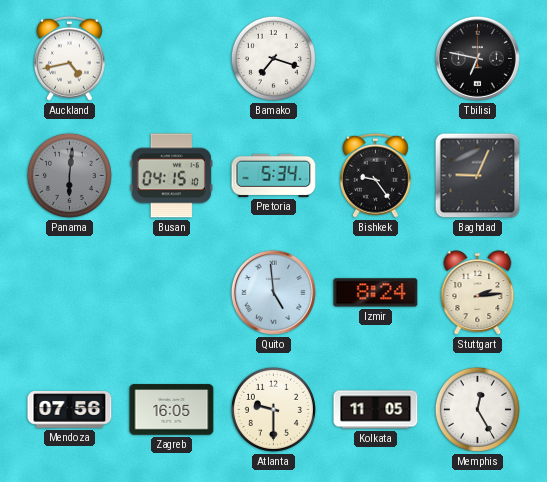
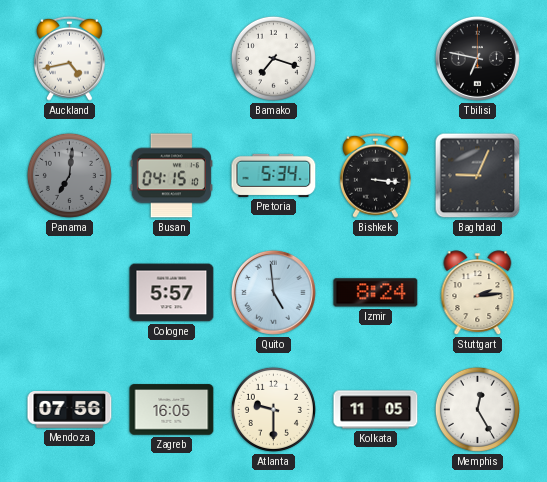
Panama: 6:01 -> 7:01
Bishkek: 9:24 -> 3:16
Cologne: none -> 5:57
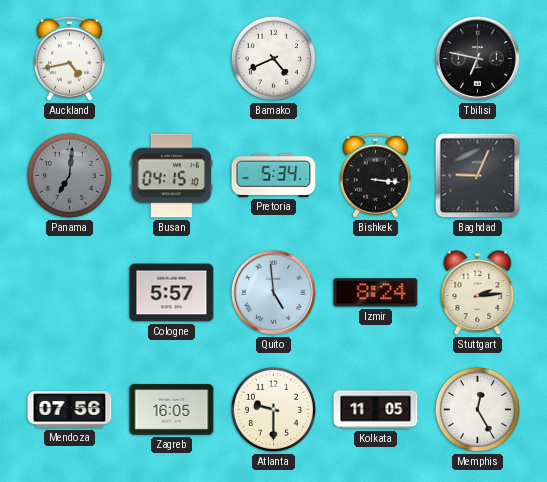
Bamako: 7:18 -> 4:41
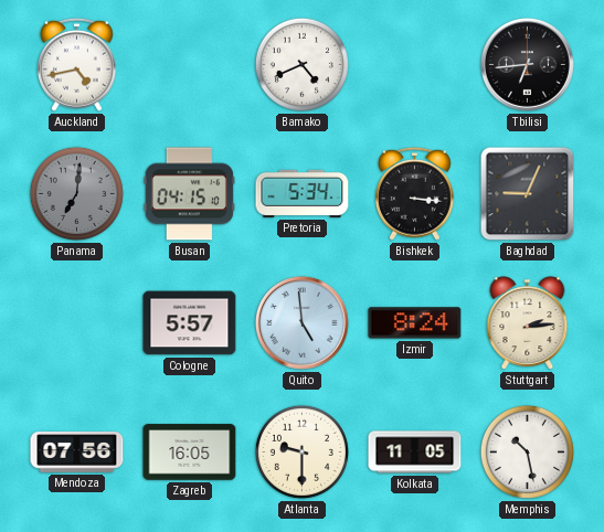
Tbilisi: 6:47 -> 6:44
Memphis: 12:25 -> 10:28
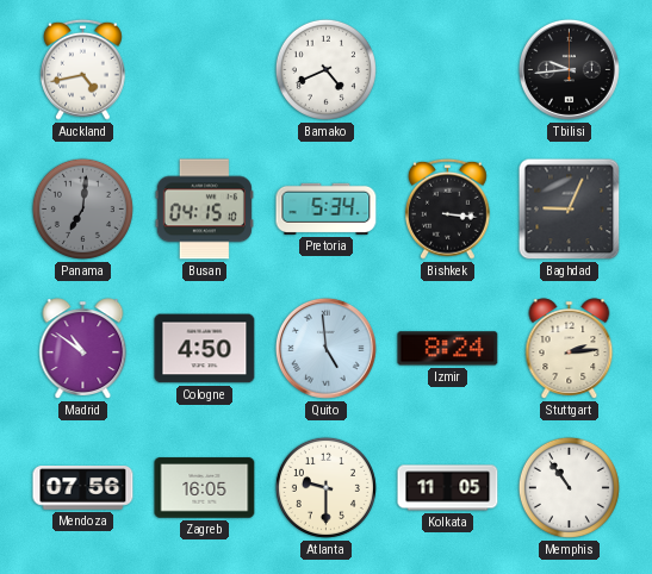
Tbilisi: 6:44 -> 9:44
Madrid: none -> 10:51
Cologne: 5:57 -> 4:50
Memphis: 10:28 -> 10:54
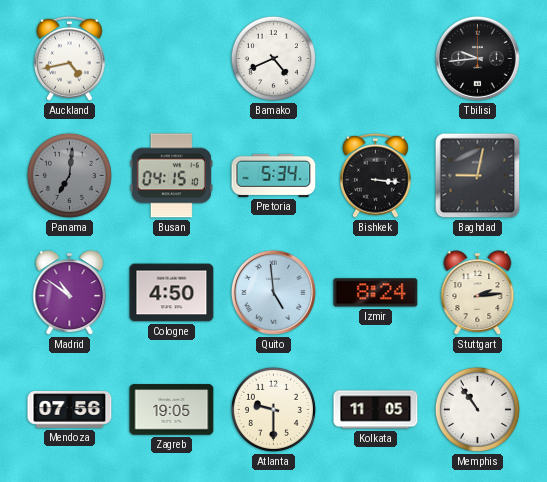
Baghdad: 9:04 -> 9:02
Zagreb: 16:05 -> 19:05
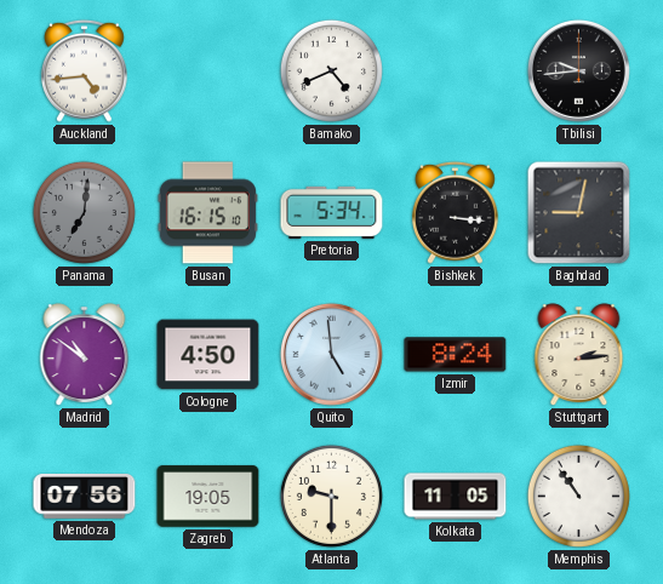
Auckland: 4:43 -> 4:44
Busan: 04:15 -> 16:15
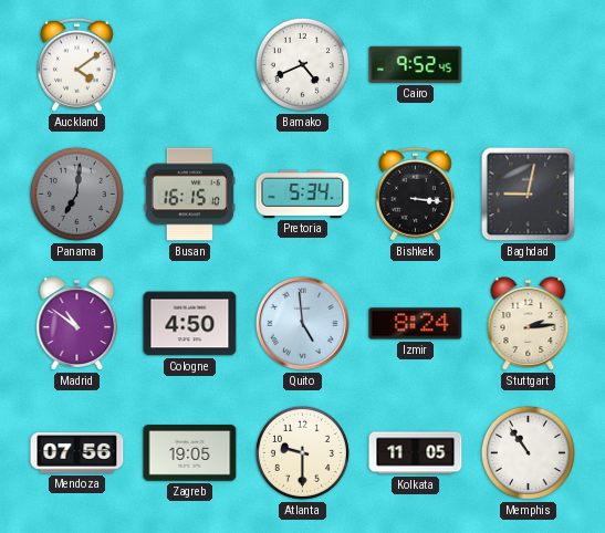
Auckland: 4:44 -> 4:09
Cairo: none -> 9:52
Tbilisi: 9:44 -> none
